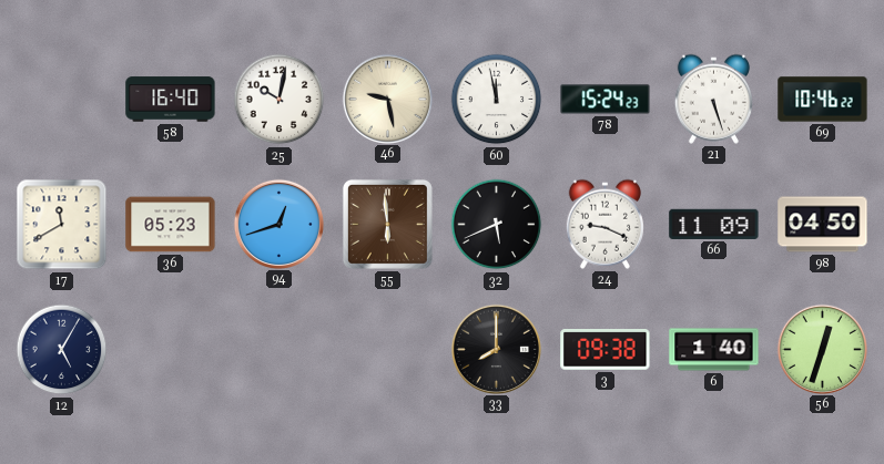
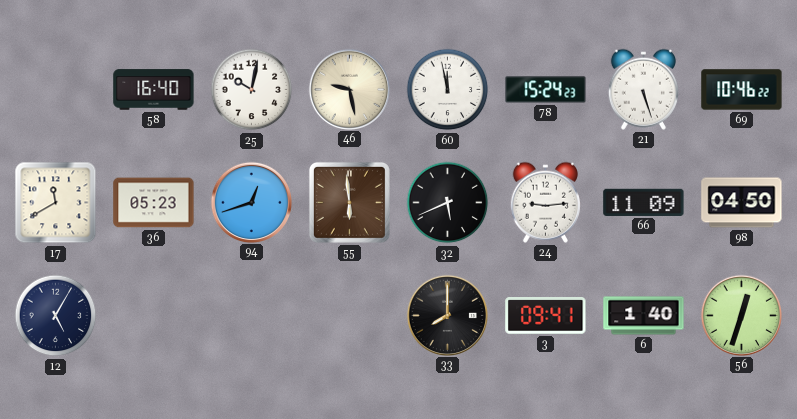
24: 9:19 -> 9:14
3: 09:38 -> 09:41
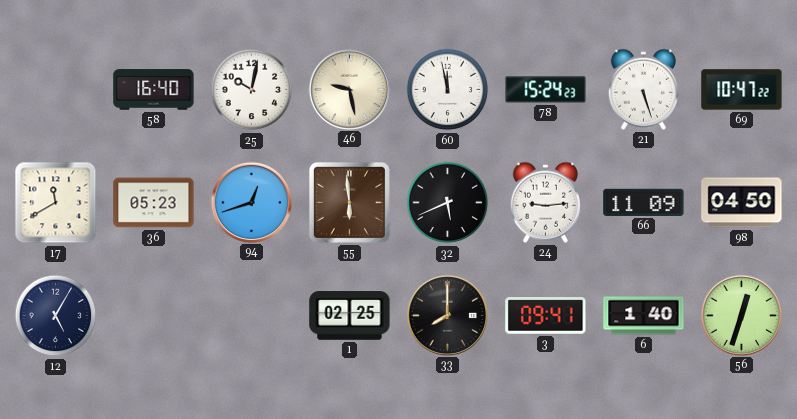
69: 10:46 -> 10:47
1: none -> 02:25
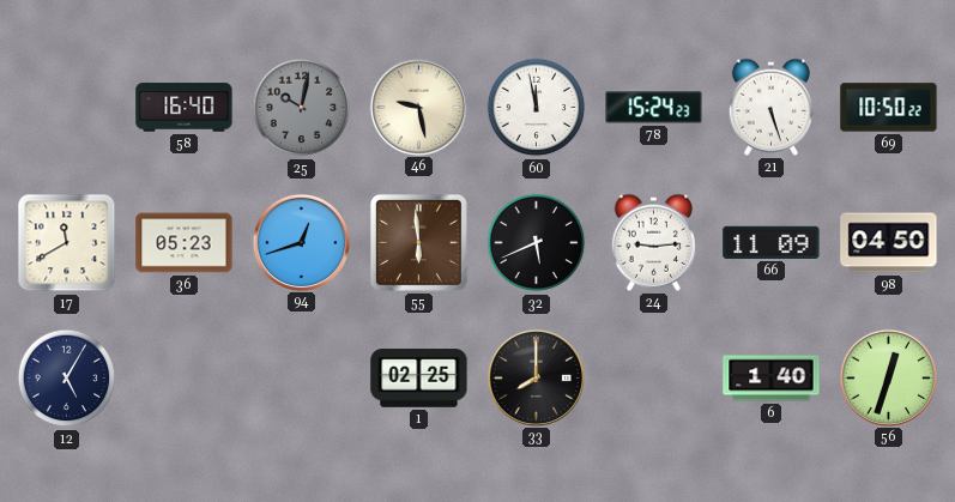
25 dial: white -> grey
69: 10:47 -> 10:50
3: 09:41 -> none
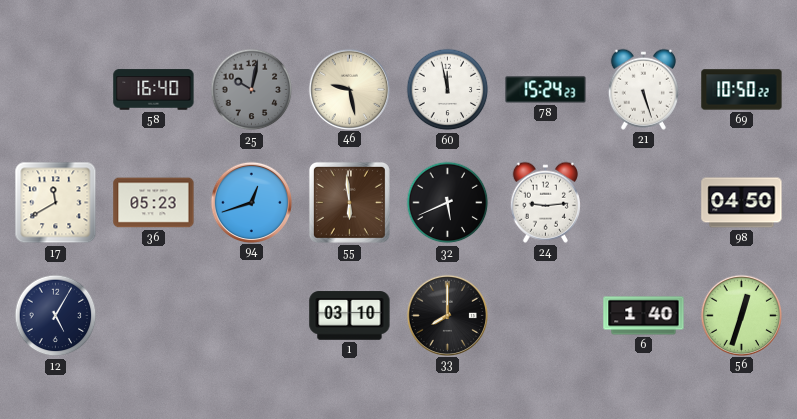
66: 11:09 -> none
1: 02:25 -> 03:10
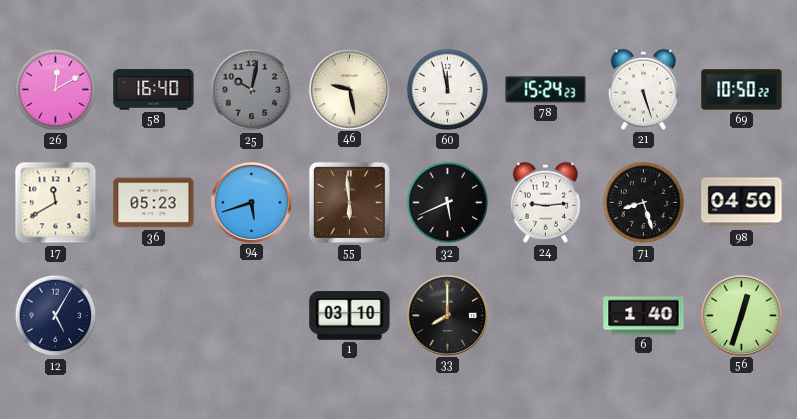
26: none -> 12:10
94: 12:42 -> 5:42
71: none -> 8:27
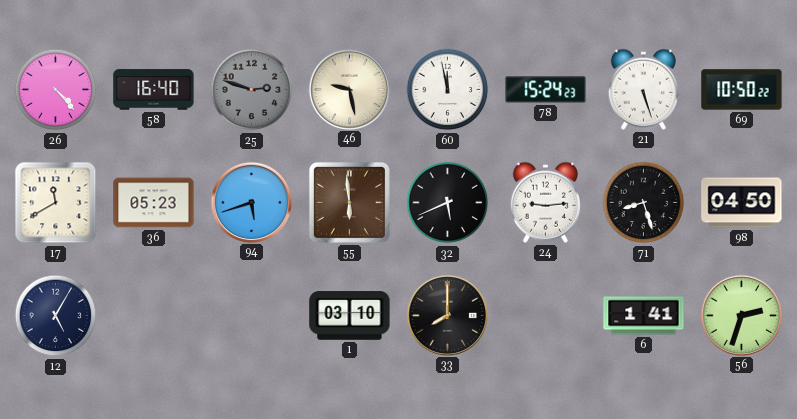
26: 12:10 -> 4:23
25: 10:02 -> 2:48
6: 1:40 -> 1:41
56: 12:33 -> 2:33
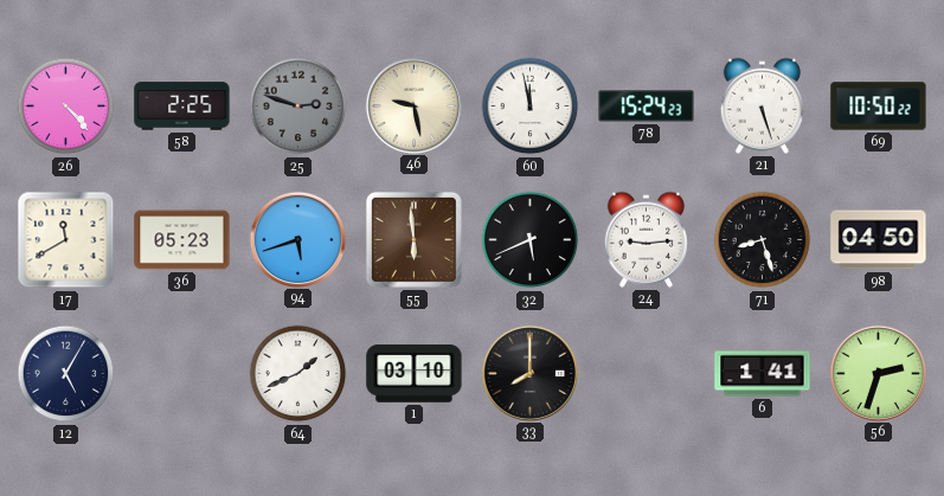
58: 16:40 -> 2:25
64: none -> 1:41
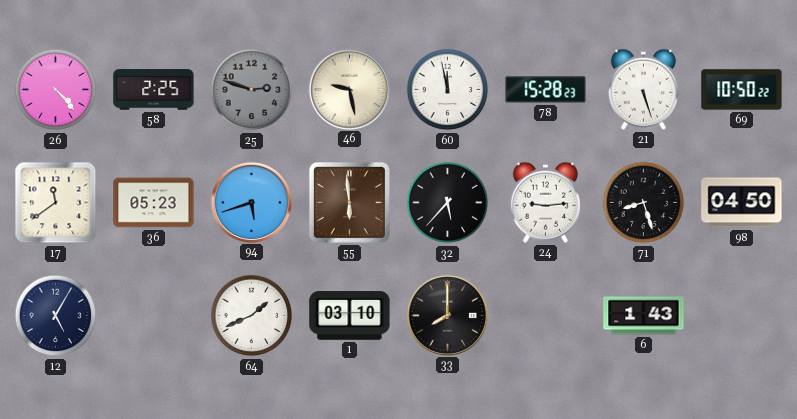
78: 15:24 -> 15:28
17: 11:40 -> 11:39
32: 5:41 -> 5:37
6: 1:41 -> 1:43
56: 2:33 -> none
